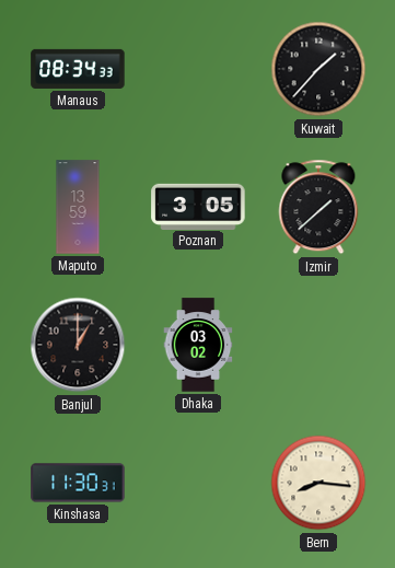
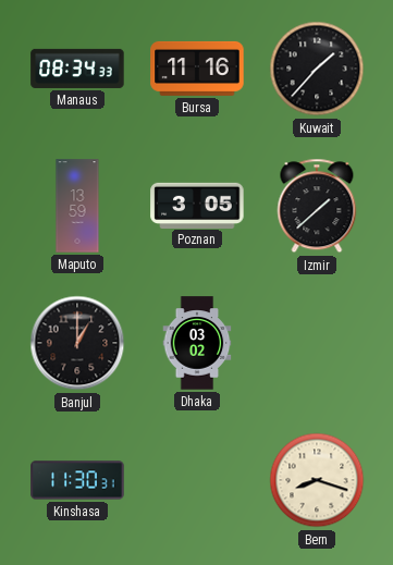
Bursa: none -> 11:16
Bern: 8:16 -> 8:18
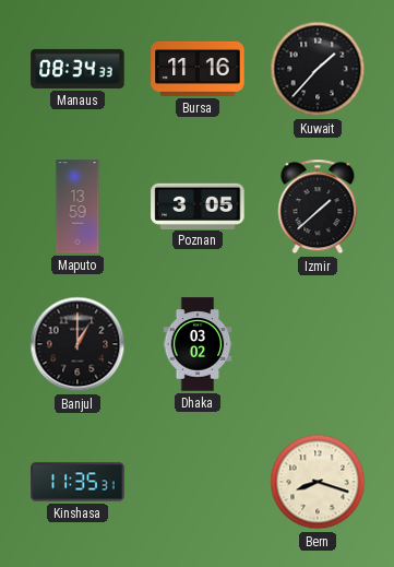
Kinshasa: 11:30 -> 11:35
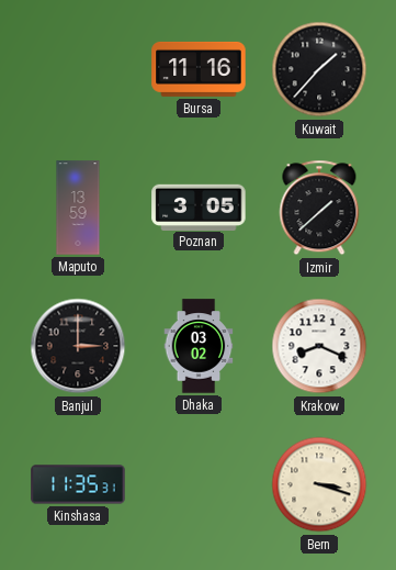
Manaus: 08:34 -> none
Banjul: 1:00 -> 3:00
Krakow: none -> 8:19
Bern: 8:18 -> 3:18
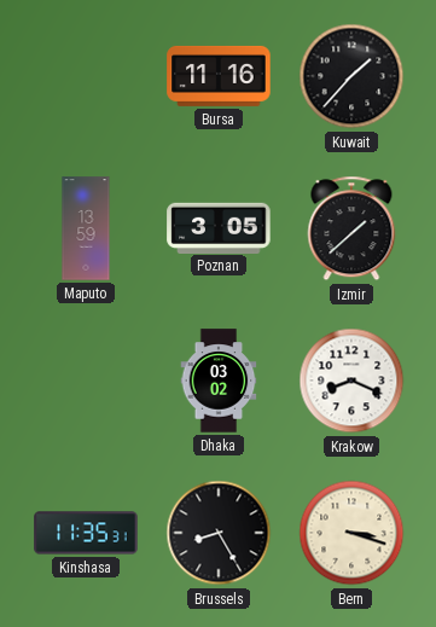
Banjul: 3:00 -> none
Brussels: none -> 8:25
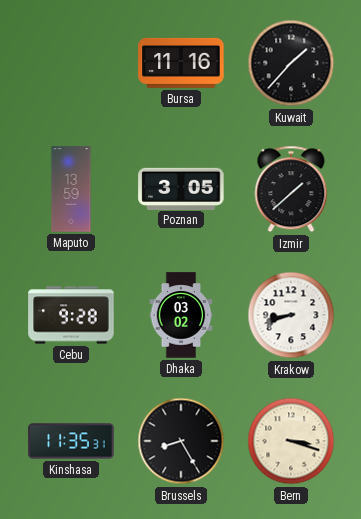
Cebu: none -> 9:28
Krakow: 8:19 -> 8:42
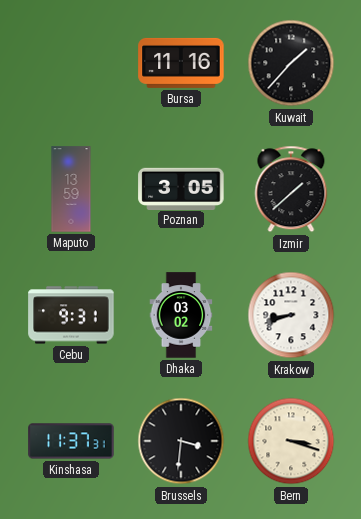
Cebu: 9:28 -> 9:31
Kinshasa: 11:35 -> 11:37
Brussels: 8:25 -> 3:31
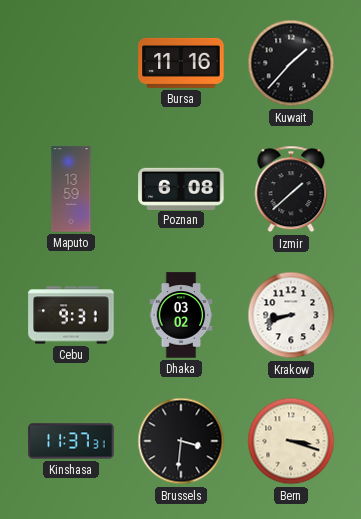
Poznan: 3:05 -> 6:08
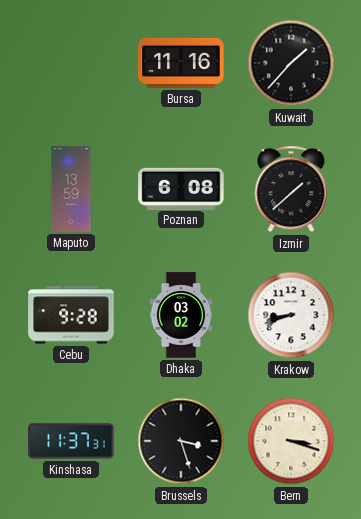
Cebu: 9:31 -> 9:28
Brussels: 3:31 -> 3:27
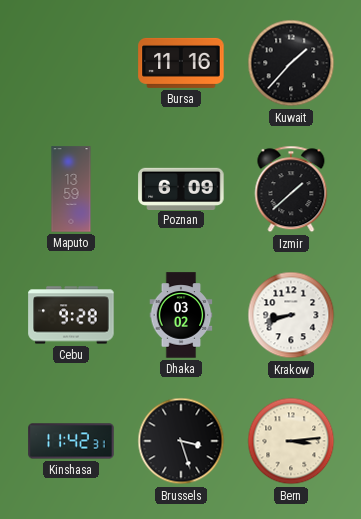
Poznan: 6:08 -> 6:09
Kinshasa: 11:37 -> 11:42
Bern: 3:18 -> 3:14
